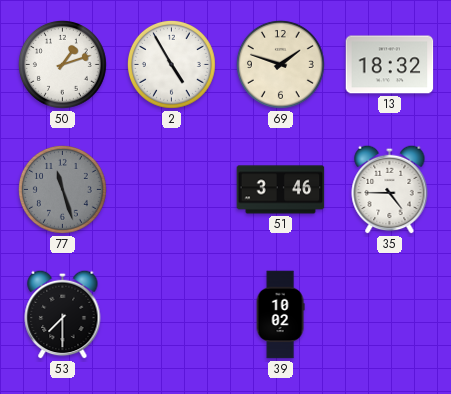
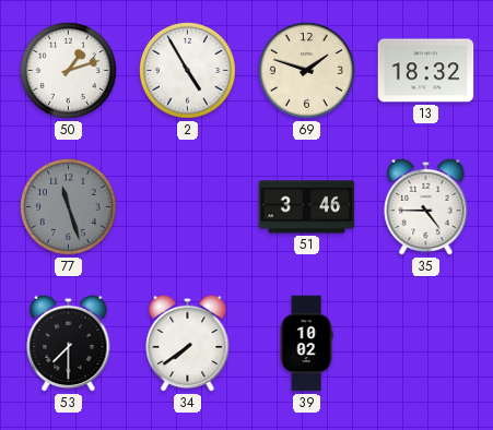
34: none -> 7:39
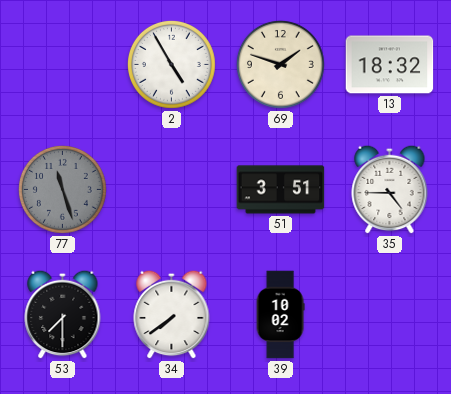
50: 1:12 -> none
51: 3:46 -> 3:51
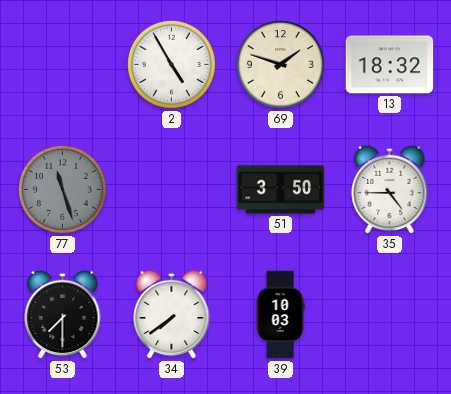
51: 3:51 -> 3:50
39: 10:02 -> 10:03
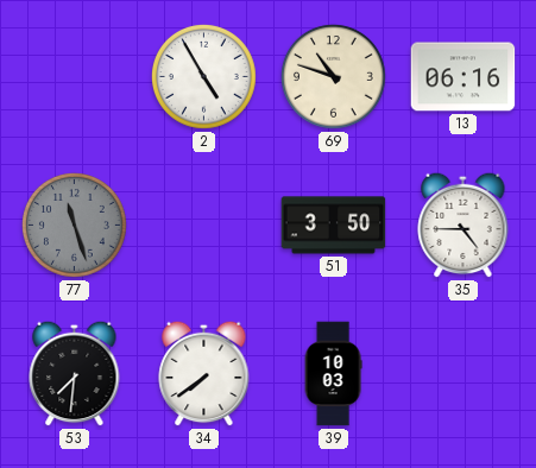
69: 1:48 -> 10:48
13: 18:32 -> 06:16
53: 7:30 -> 7:31
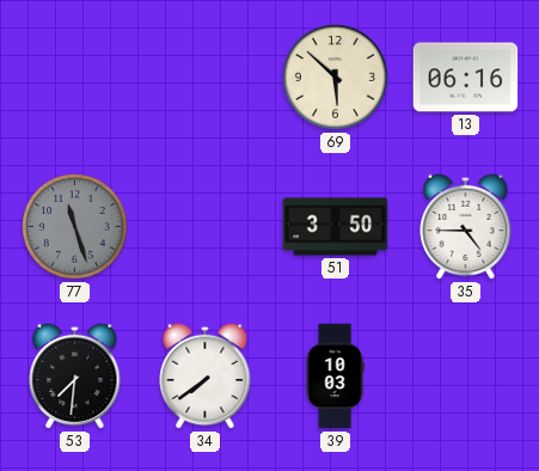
2: 4:55 -> none
69: 10:48 -> 5:52
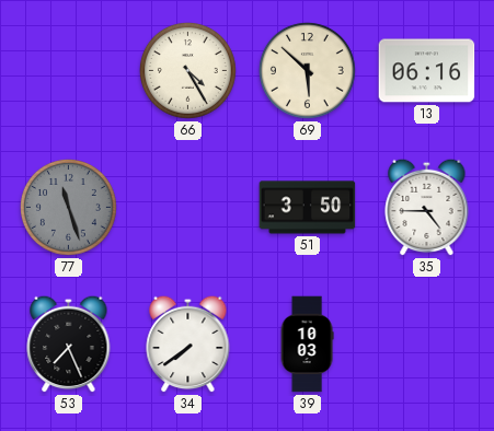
66: none -> 4:25
53: 7:31 -> 7:26
